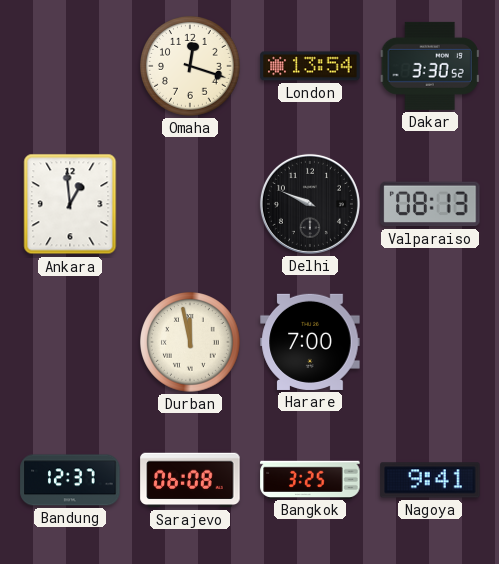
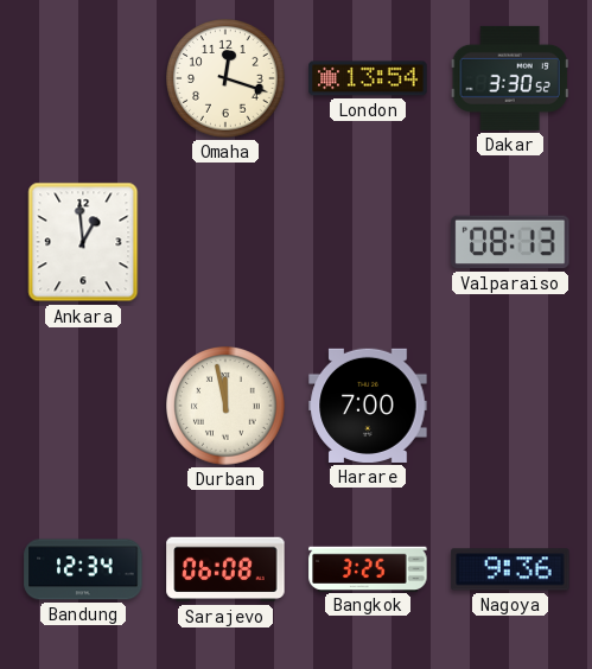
Delhi: 9:49 -> none
Bandung: 12:37 -> 12:34
Nagoya: 9:41 -> 9:36
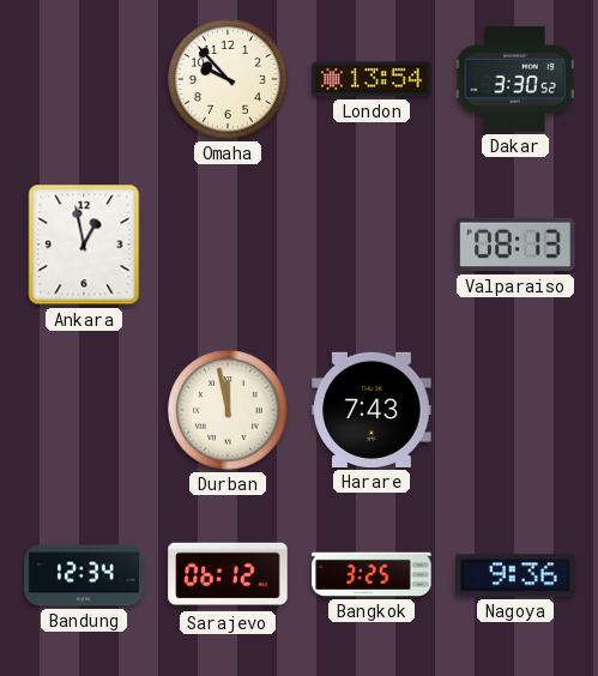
Omaha: 12:18 -> 9:53
Ankara: 12:59 -> 12:58
Harare: 7:00 -> 7:43
Sarajevo: 06:08 -> 06:12
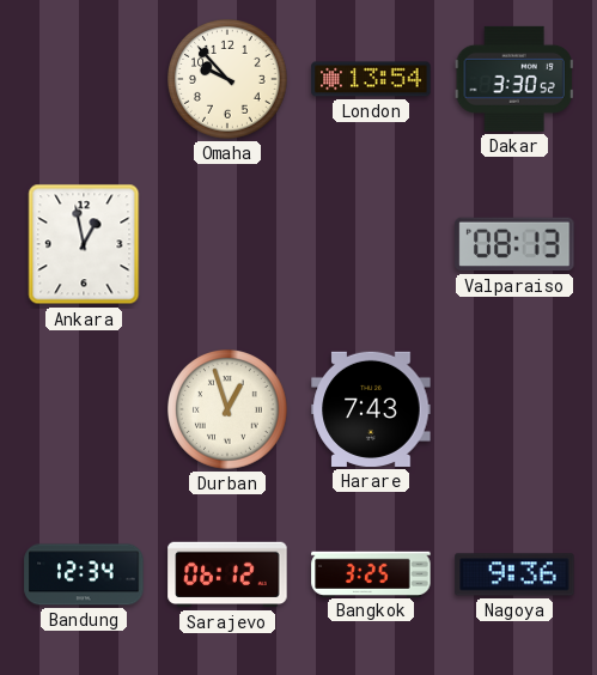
Durban: 11:58 -> 12:57
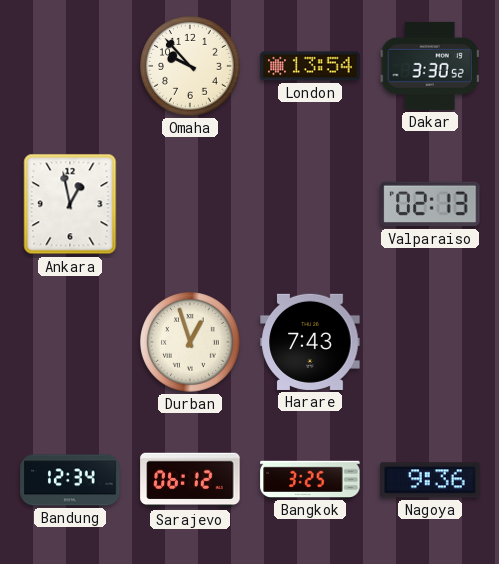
Valparaiso: 08:13 -> 02:13
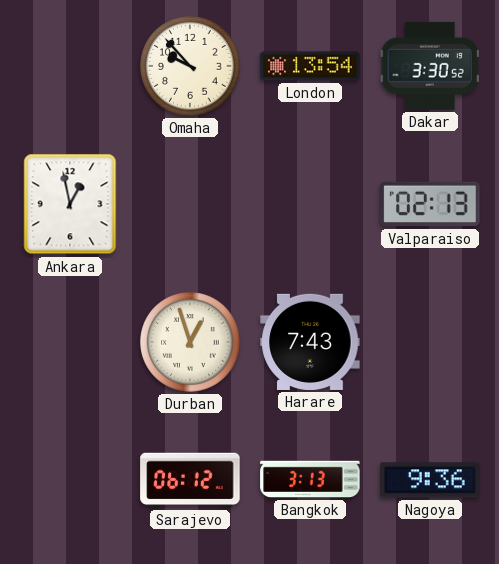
Bandung: 12:34 -> none
Bangkok: 3:25 -> 3:13
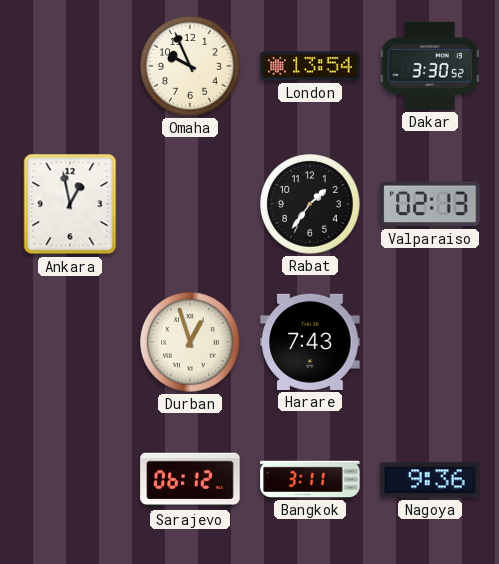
Omaha: 9:53 -> 9:56
Rabat: none -> 1:36
Bangkok: 3:13 -> 3:11
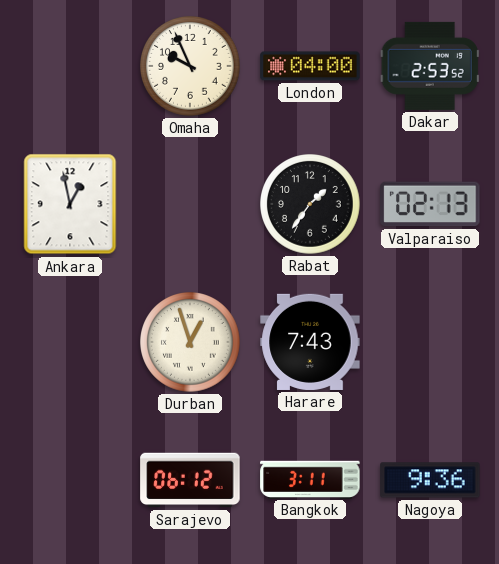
London: 13:54 -> 04:00
Dakar: 3:30 -> 2:53
